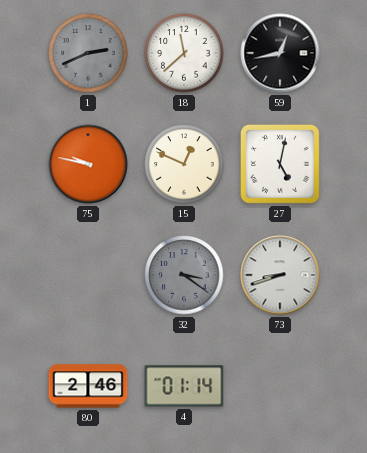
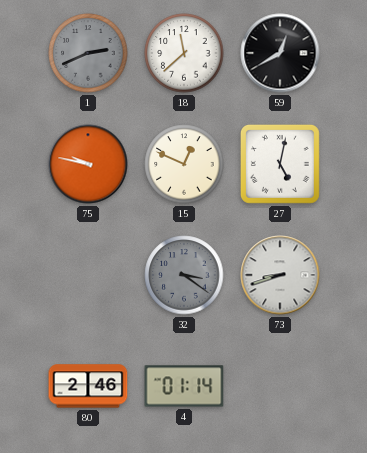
59: 12:43 -> 12:40
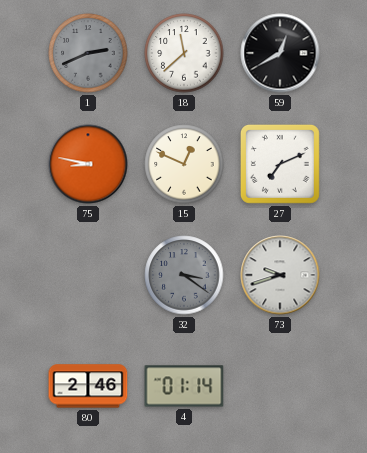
75: 9:47 -> 8:47
27: 5:02 -> 7:11
73: 8:42 -> 9:42
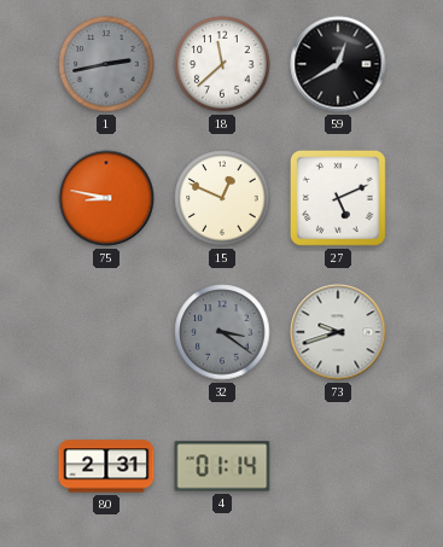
1: 2:41 -> 2:43
27: 7:11 -> 5:11
80: 2:46 -> 2:31
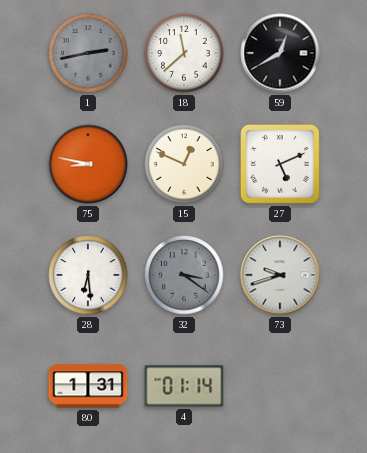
28: none -> 6:29
80: 2:31 -> 1:31
